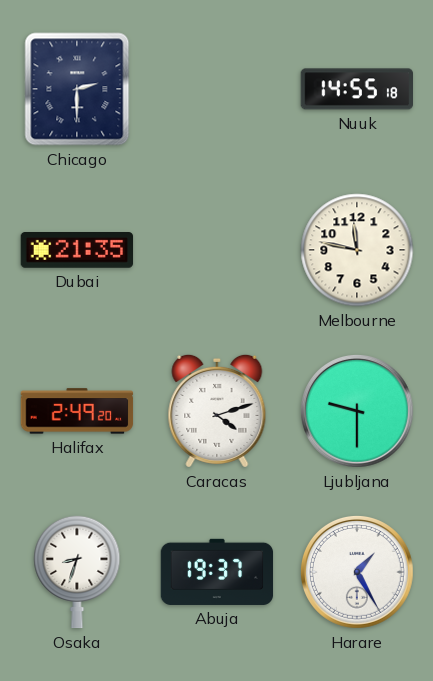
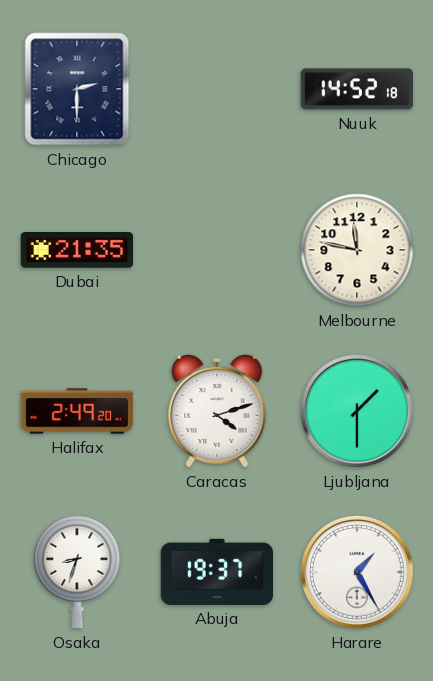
Nuuk: 14:55 -> 14:52
Ljubljana: 9:30 -> 1:30
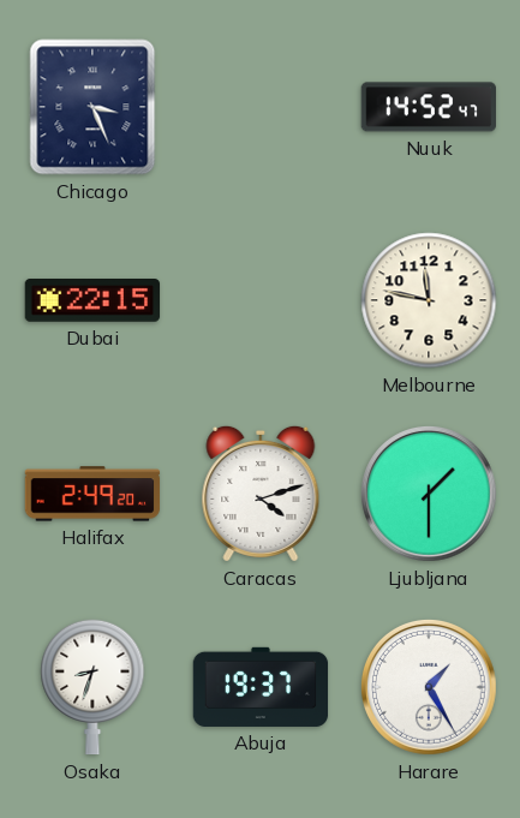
Chicago: 2:30 -> 3:26
Nuuk: 14:52:18 -> 14:52:47
Dubai: 21:35 -> 22:15
